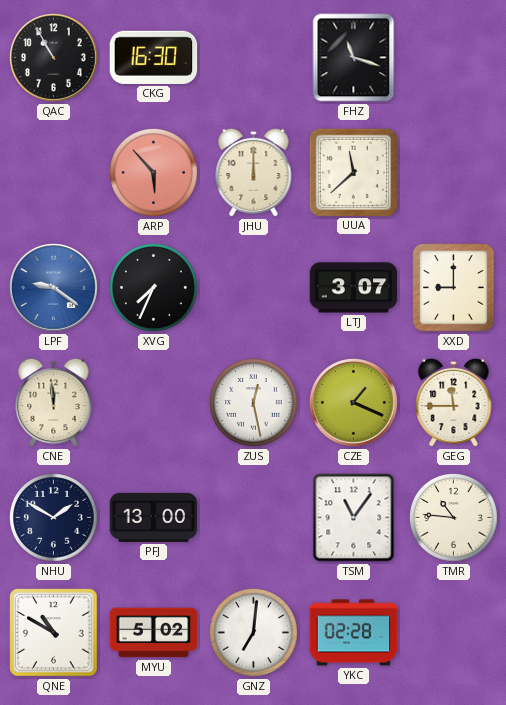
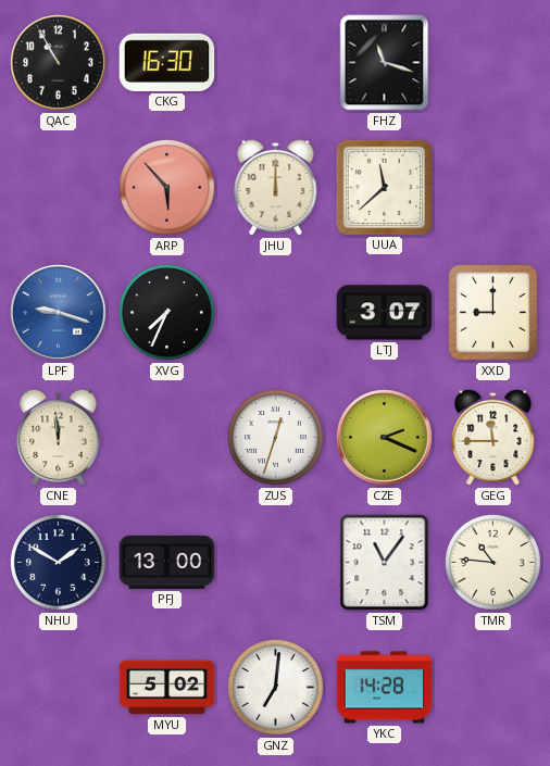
LPF: 9:21 -> 9:18
ZUS: 12:28 -> 12:33
CZE: 1:19 -> 2:19
QNE: 10:50 -> none
YKC: 02:28 -> 14:28
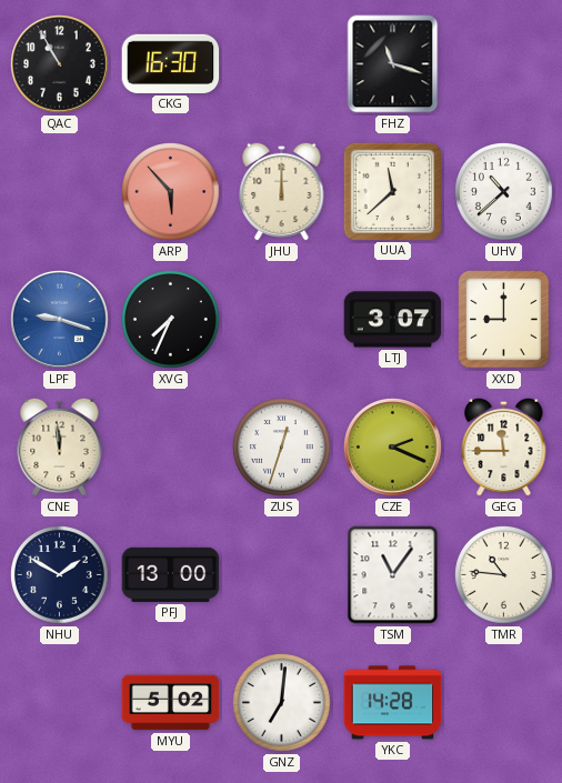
UHV: none -> 10:38
